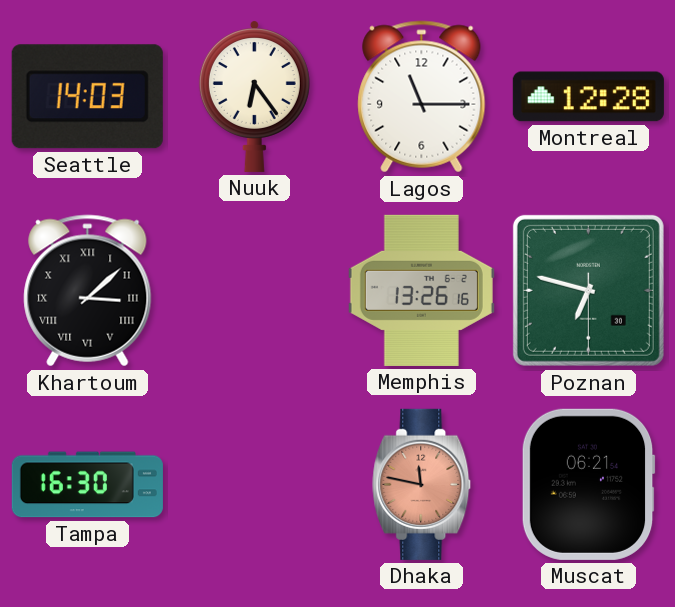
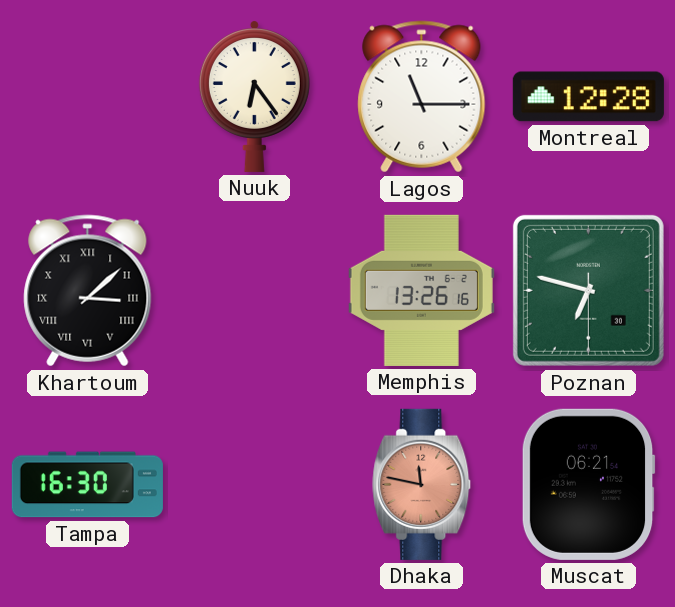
Seattle: 14:03 -> none
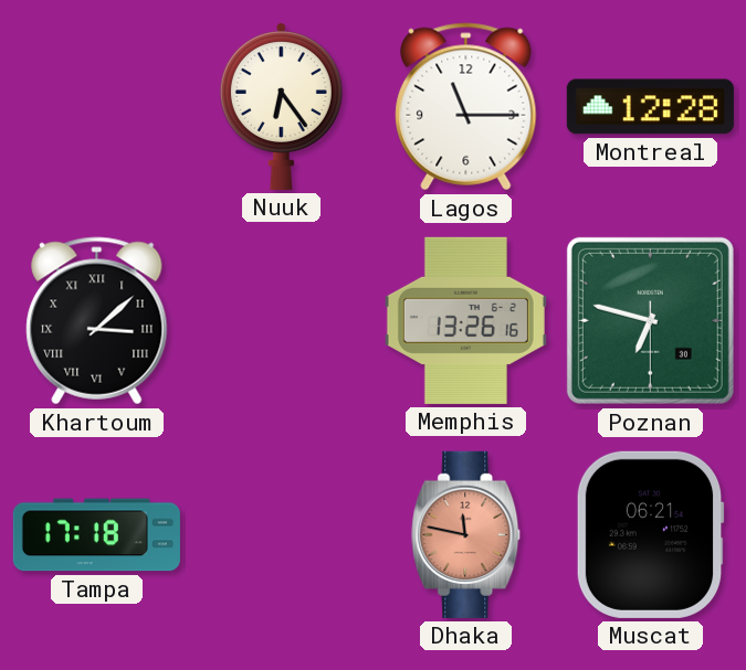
Tampa: 16:30 -> 17:18
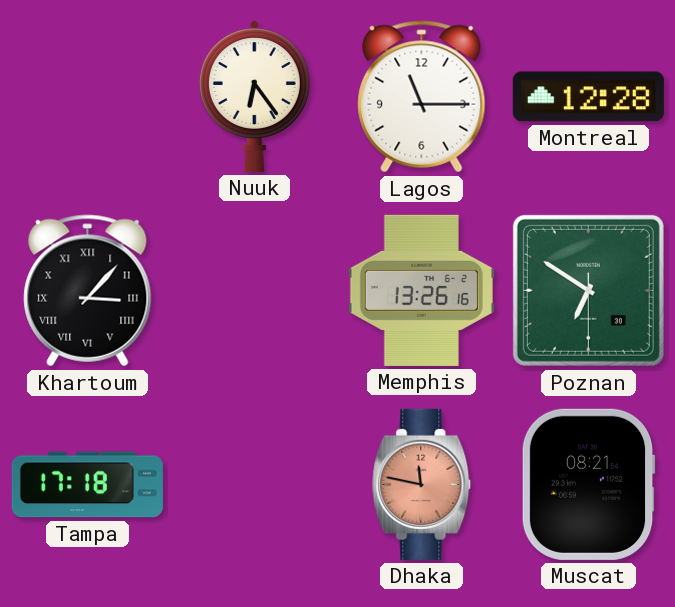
Khartoum: 3:08 -> 3:07
Poznan: 6:47 -> 6:50
Muscat: 06:21 -> 08:21
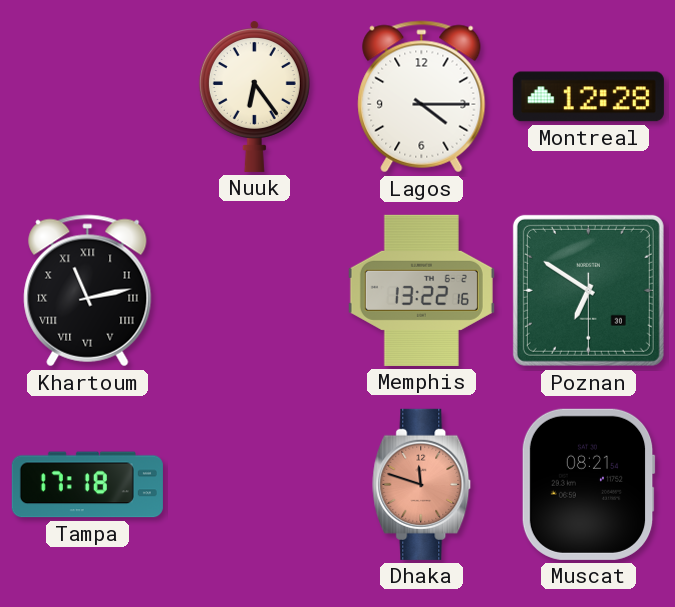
Lagos: 11:15 -> 4:15
Khartoum: 3:07 -> 11:13
Memphis: 13:26 -> 13:22
Dhaka: 11:47 -> 11:48
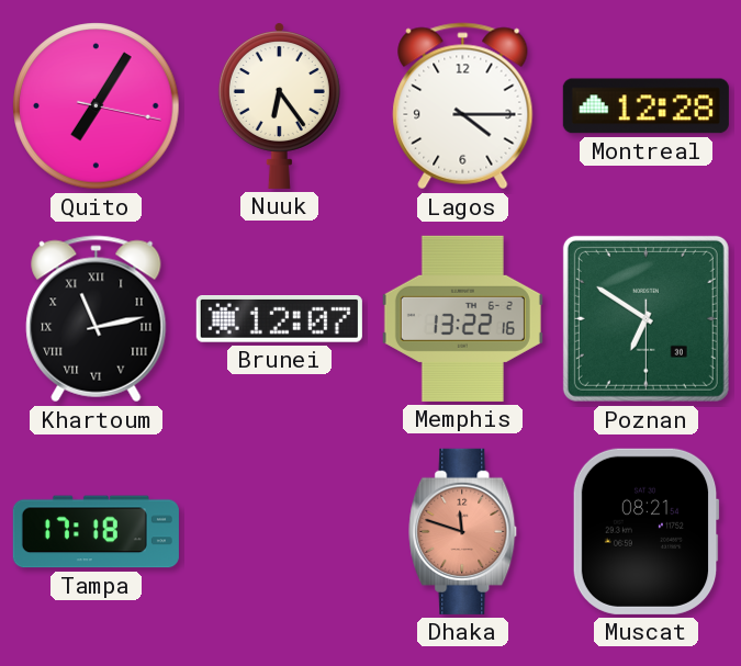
Quito: none -> 7:05
Brunei: none -> 12:07
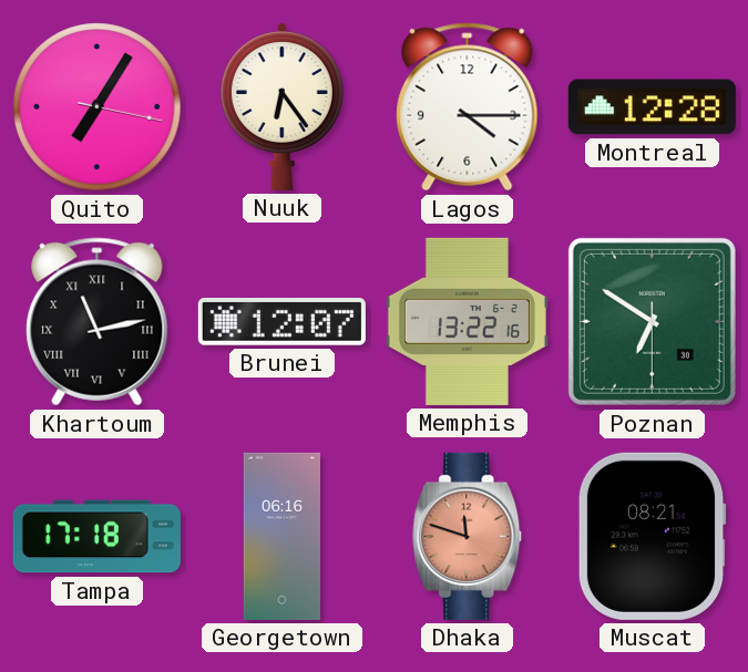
Georgetown: none -> 06:16
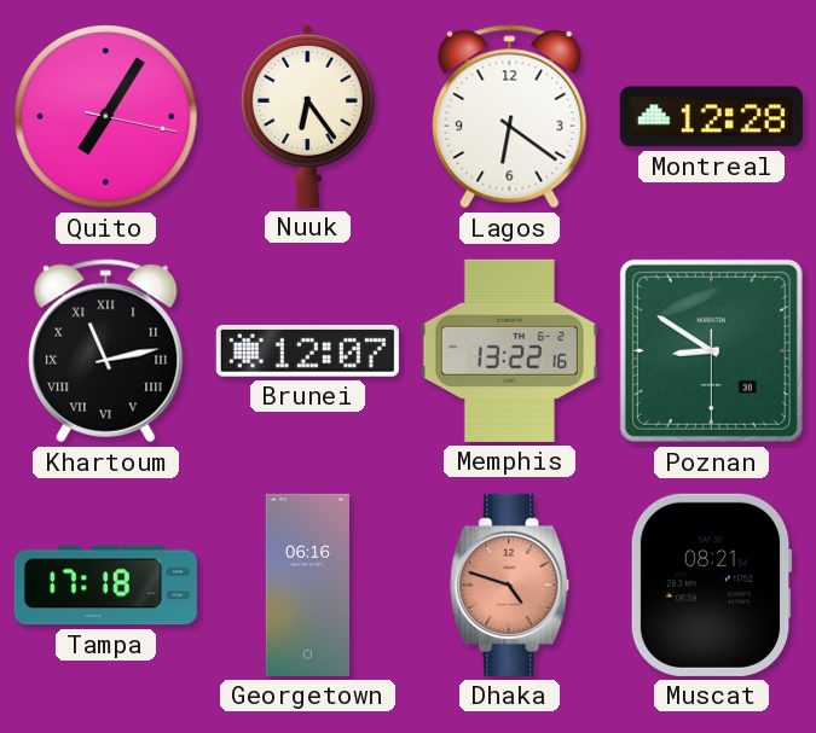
Lagos: 4:15 -> 6:21
Poznan: 6:50 -> 8:50
Dhaka: 11:48 -> 4:48
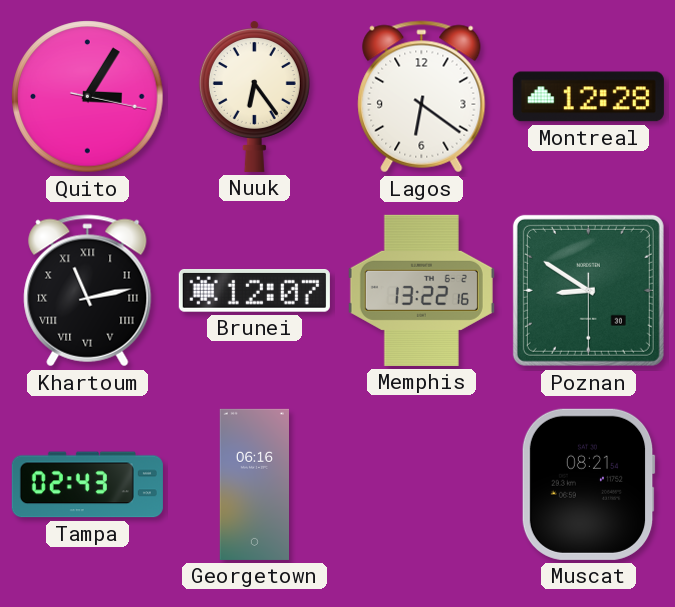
Quito: 7:05 -> 3:05
Tampa: 17:18 -> 02:43
Dhaka: 4:48 -> none
